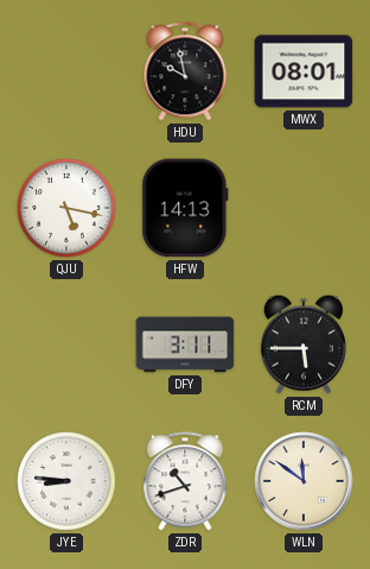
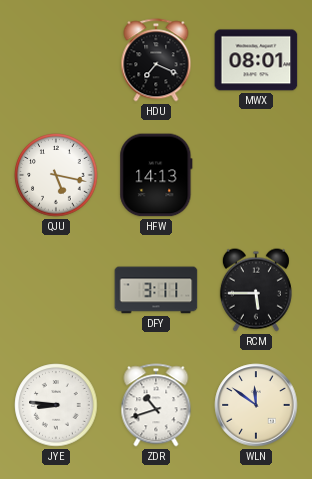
HDU: 9:58 -> 7:19
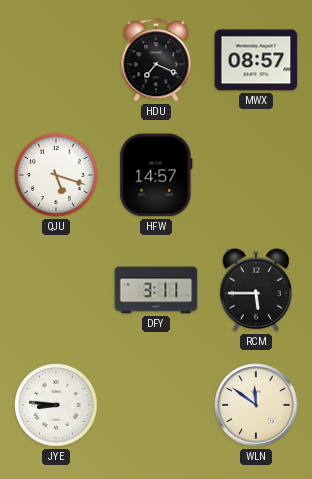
MWX: 08:01 -> 08:57
QJU: 5:17 -> 5:18
HFW: 14:13 -> 14:57
ZDR: 10:42 -> none
